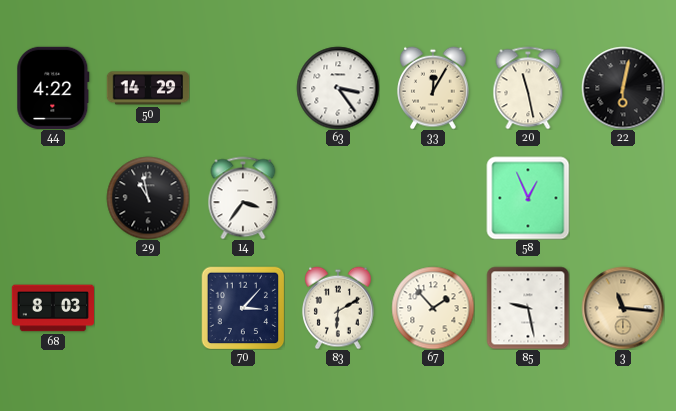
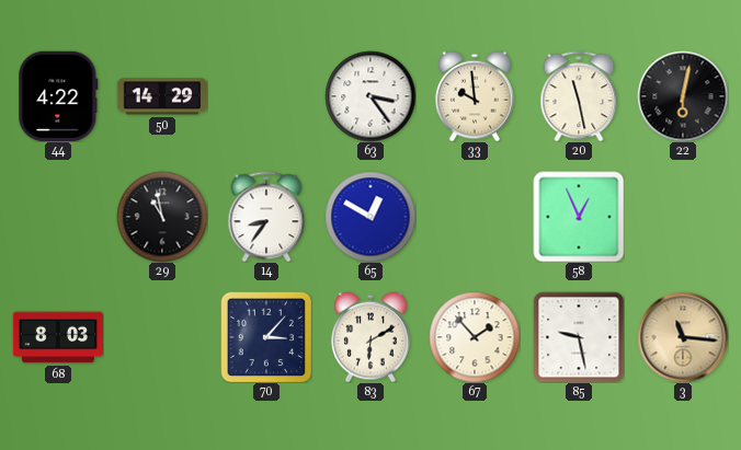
33: 12:05 -> 9:59
14: 3:36 -> 8:36
65: none -> 12:50
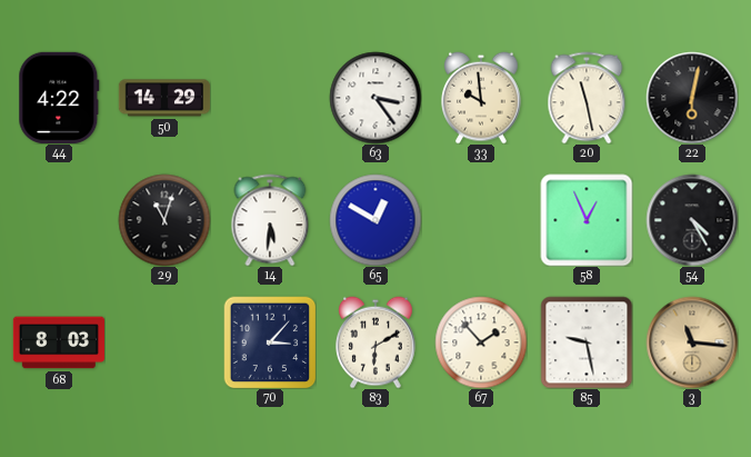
29: 10:58 -> 11:03
14: 8:36 -> 5:31
54: none -> 4:25
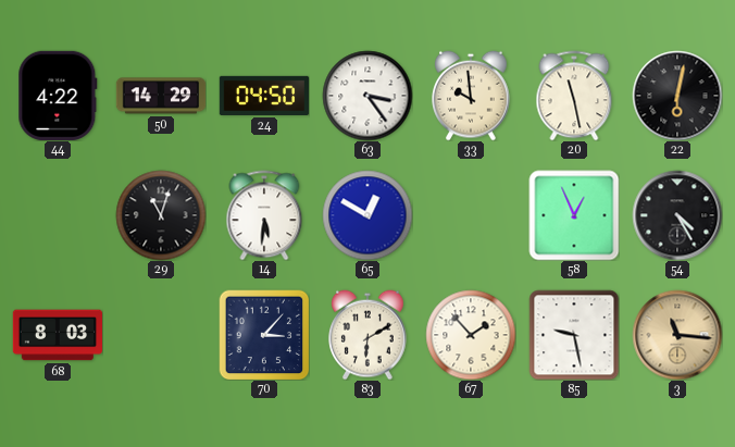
24: none -> 04:50
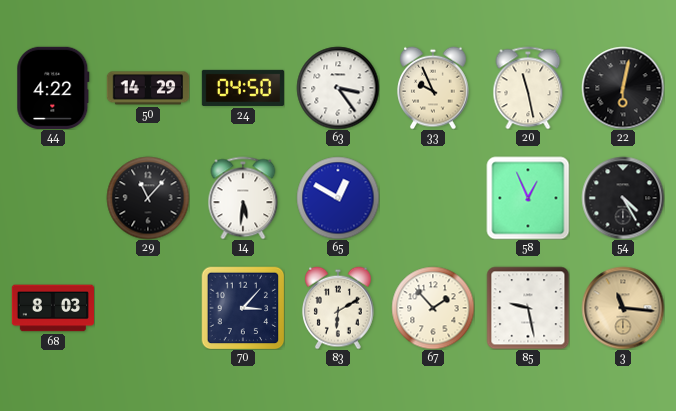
33: 9:59 -> 9:56
29: 11:03 -> 11:07
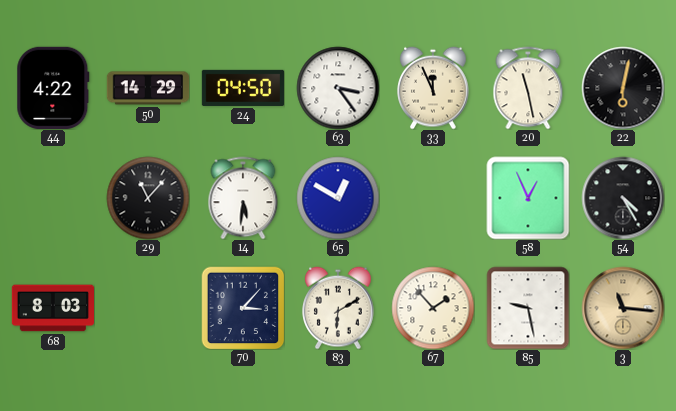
33: 9:56 -> 11:56
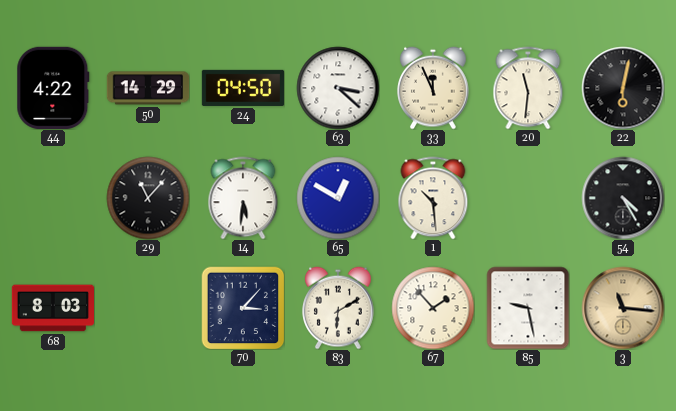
63: 3:24 -> 3:22
20: 11:28 -> 11:31
1: none -> 10:29
58: 12:56 -> none
